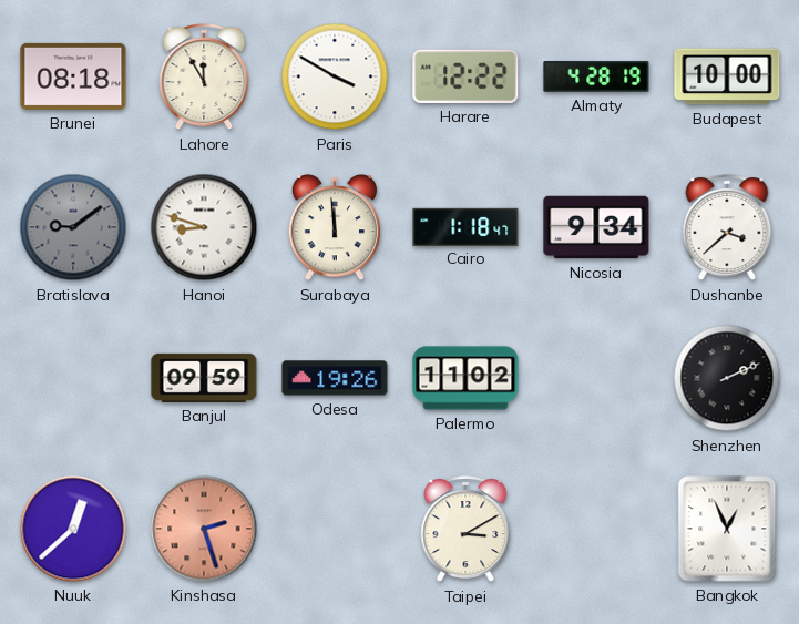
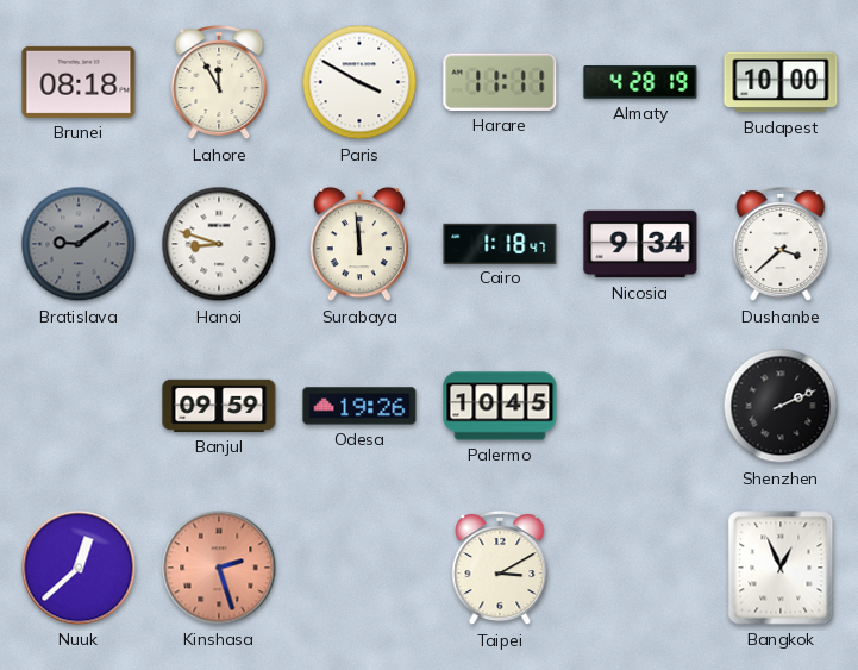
Harare: 12:22 -> 11:11
Palermo: 11:02 -> 10:45
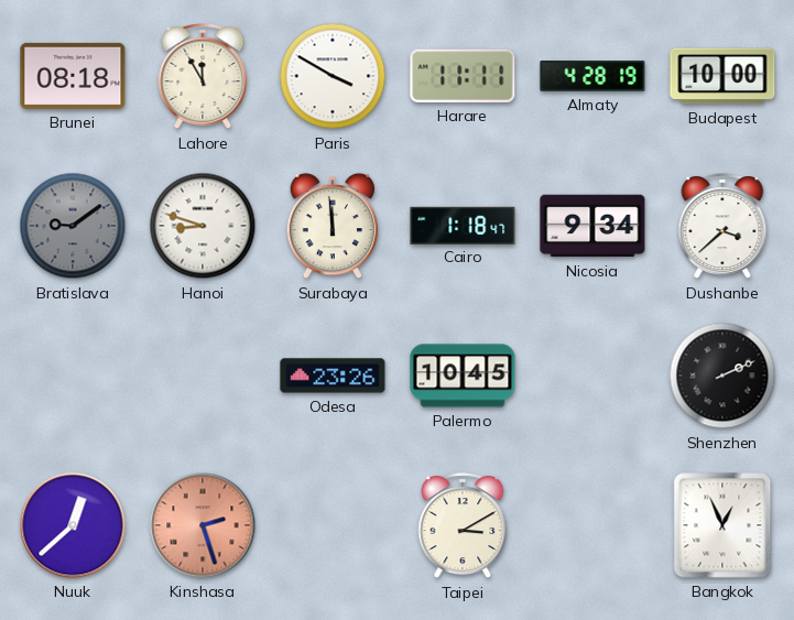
Banjul: 09:59 -> none
Odesa: 19:26 -> 23:26
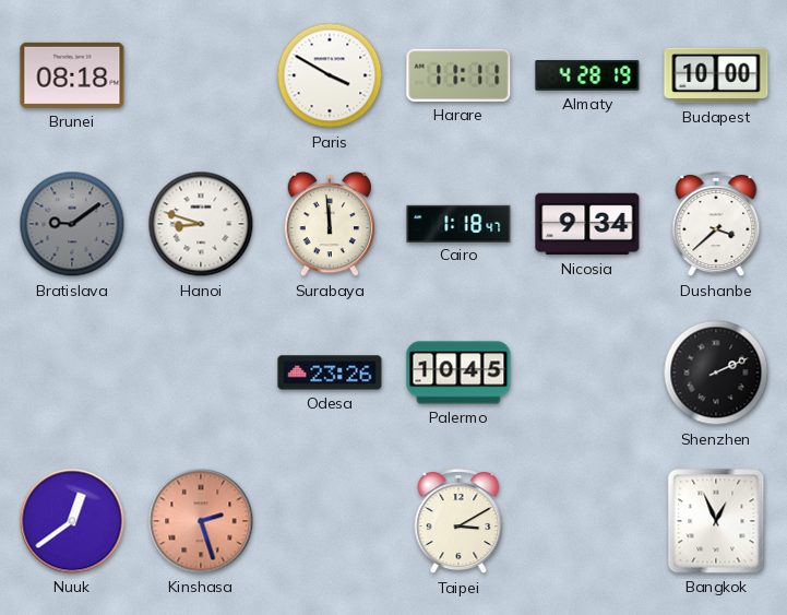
Lahore: 11:55 -> none
Nuuk: 12:38 -> 12:39
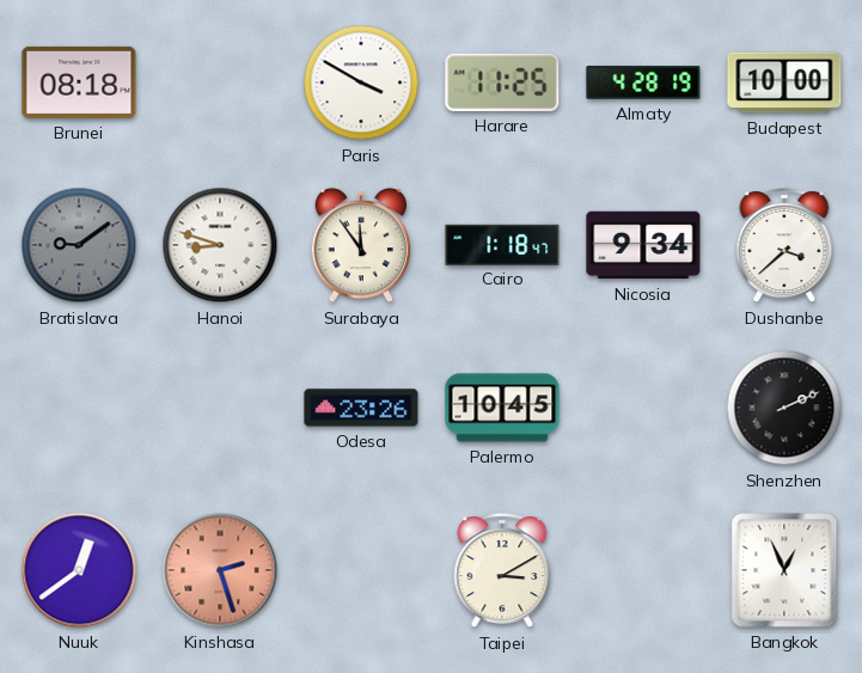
Harare: 11:11 -> 11:25
Surabaya: 11:59 -> 11:54
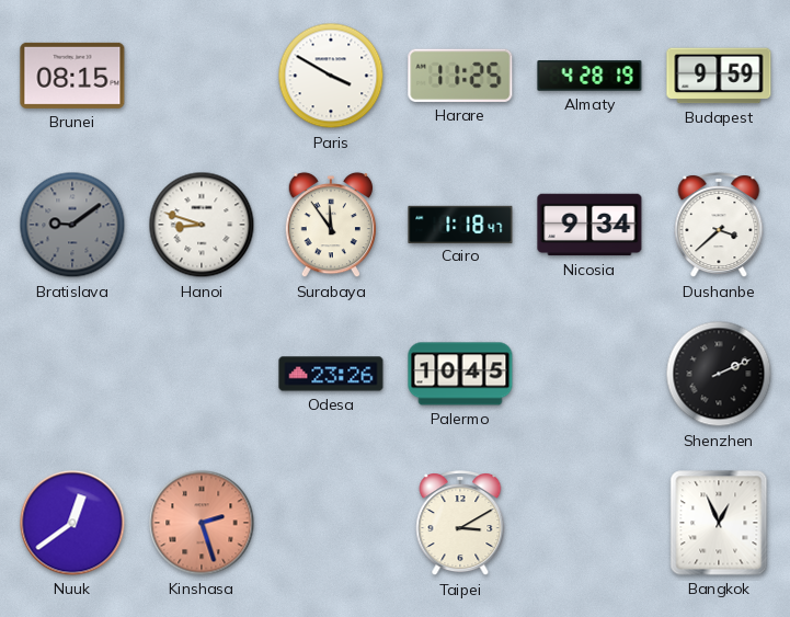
Brunei: 08:18 -> 08:15
Budapest: 10:00 -> 9:59
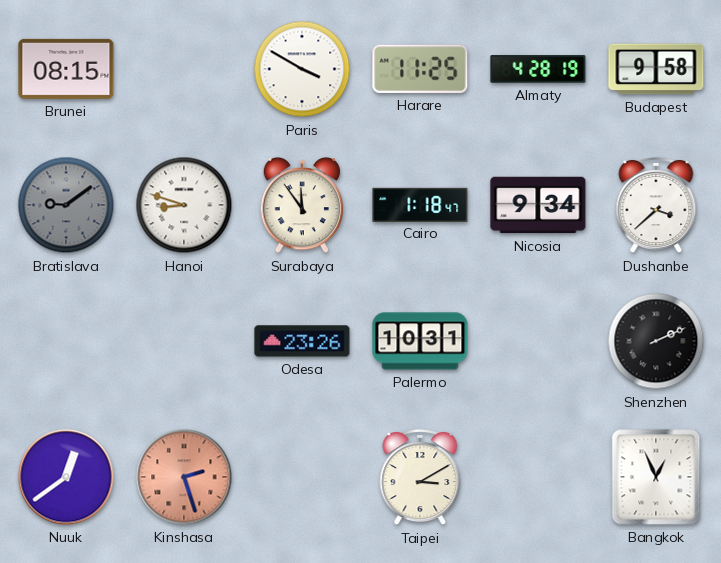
Budapest: 9:59 -> 9:58
Palermo: 10:45 -> 10:31
